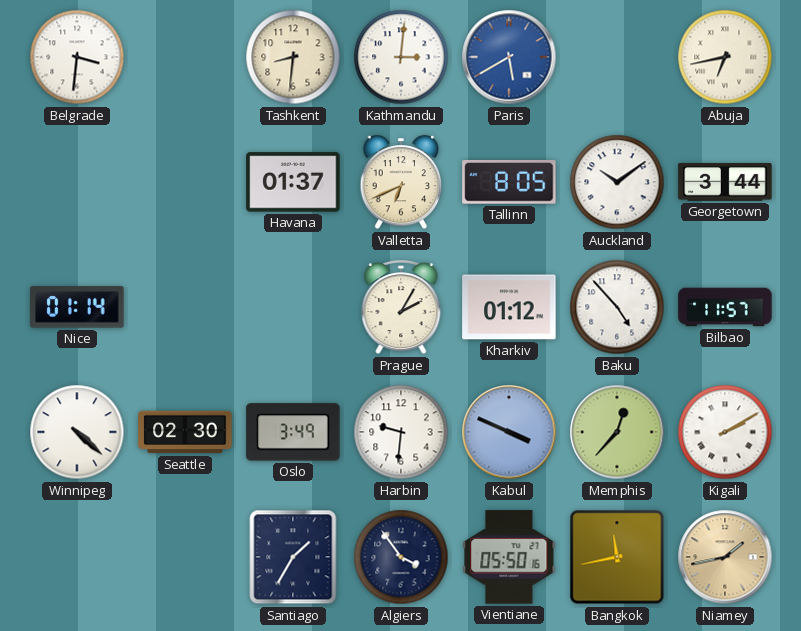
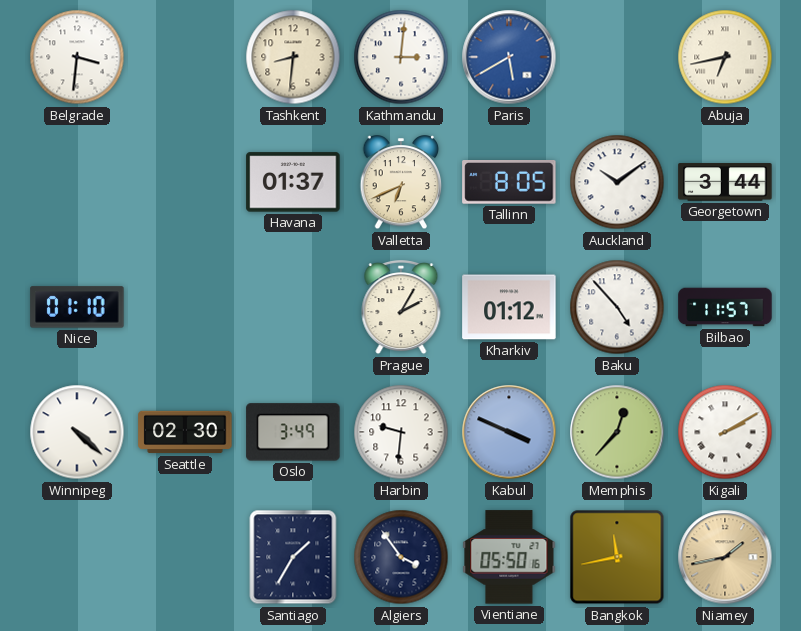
Nice: 01:14 -> 01:10
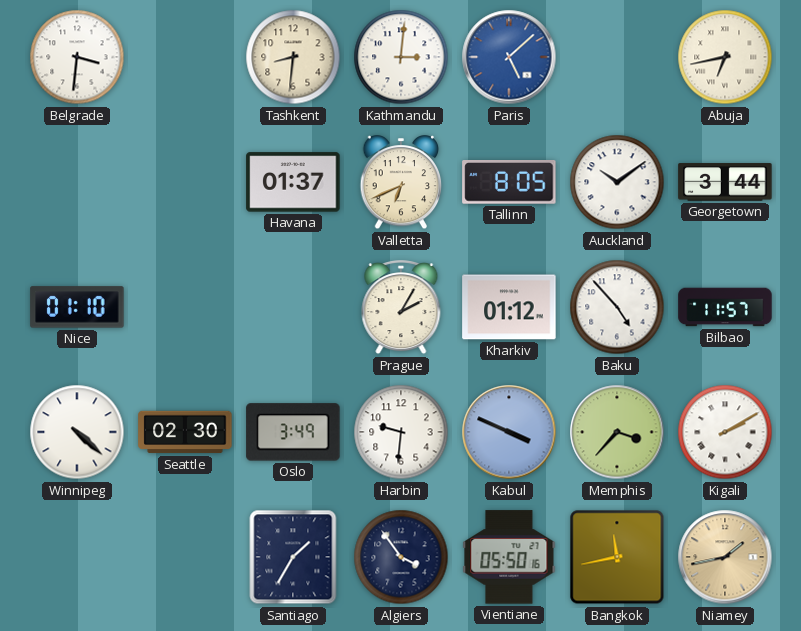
Paris: 5:40 -> 5:08
Memphis: 12:37 -> 3:37
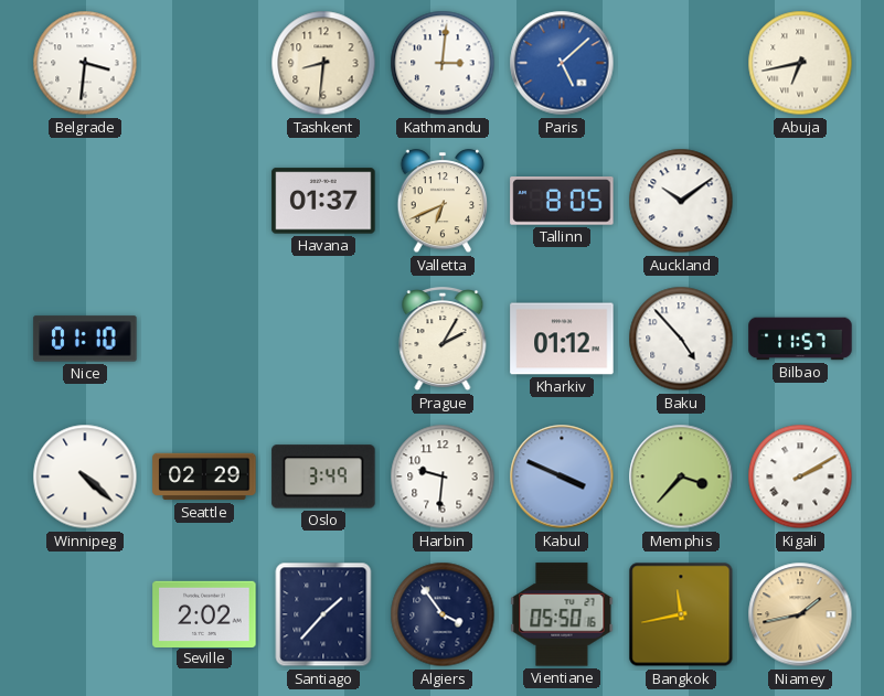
Georgetown: 3:44 -> none
Seattle: 02:30 -> 02:29
Seville: none -> 2:02
Santiago: 1:35 -> 1:37
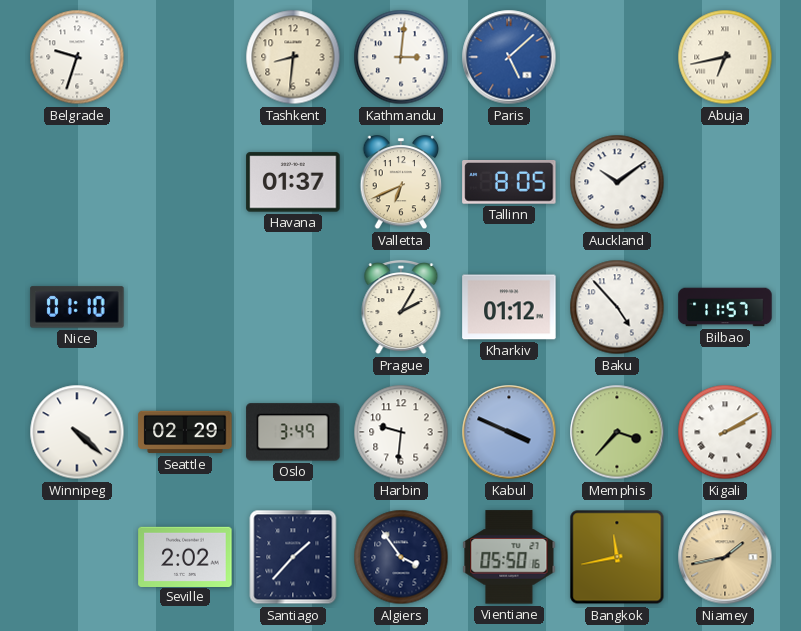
Belgrade: 3:31 -> 9:33
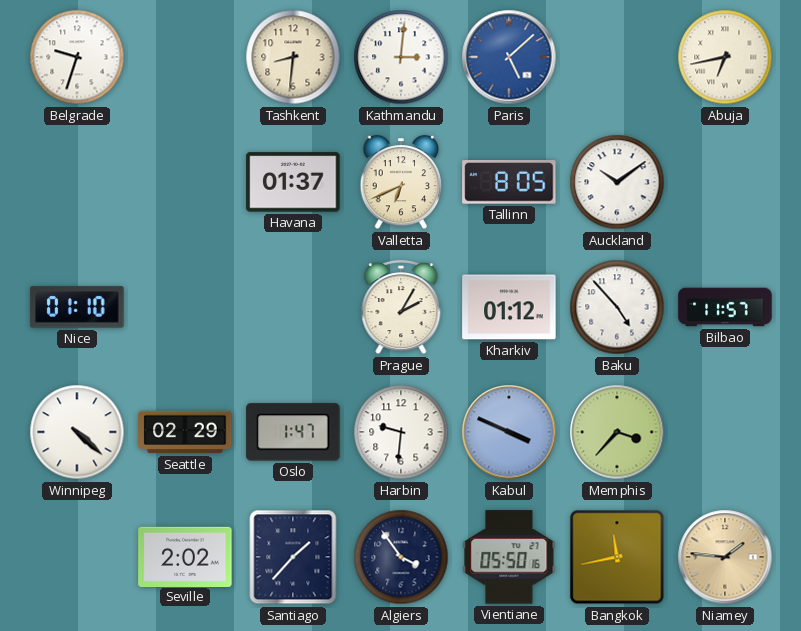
Oslo: 3:49 -> 1:47
Kigali: 2:10 -> none
Niamey: 1:43 -> 1:46
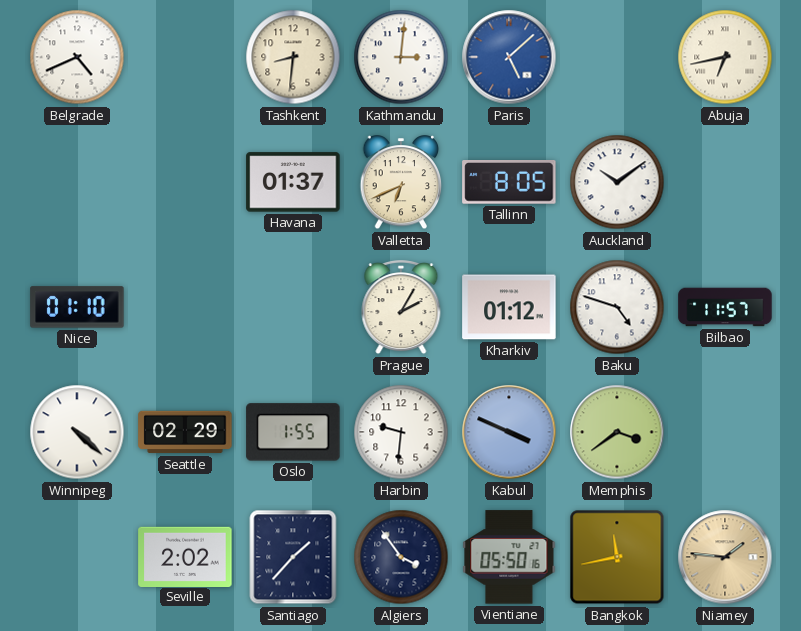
Belgrade: 9:33 -> 4:41
Baku: 4:53 -> 4:48
Oslo: 1:47 -> 1:55
Memphis: 3:37 -> 3:39
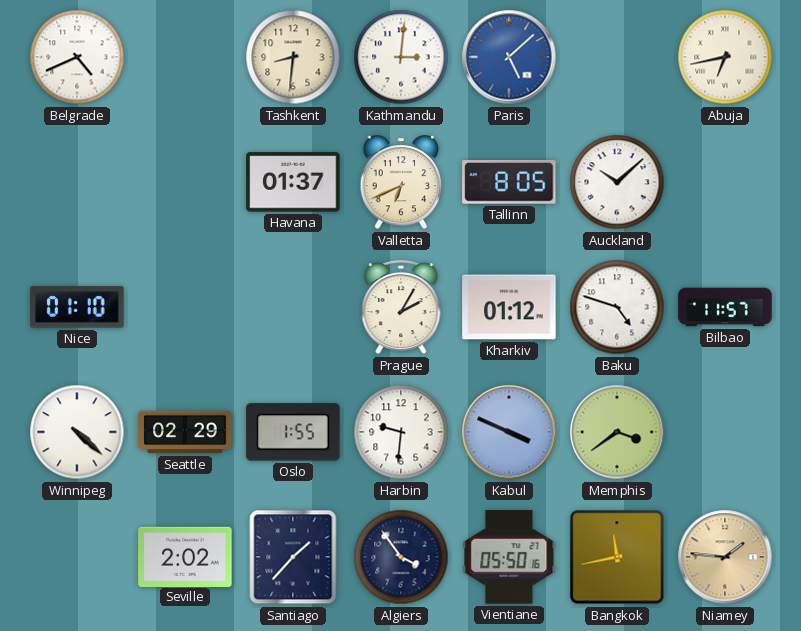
Auckland: 10:09 -> 10:08
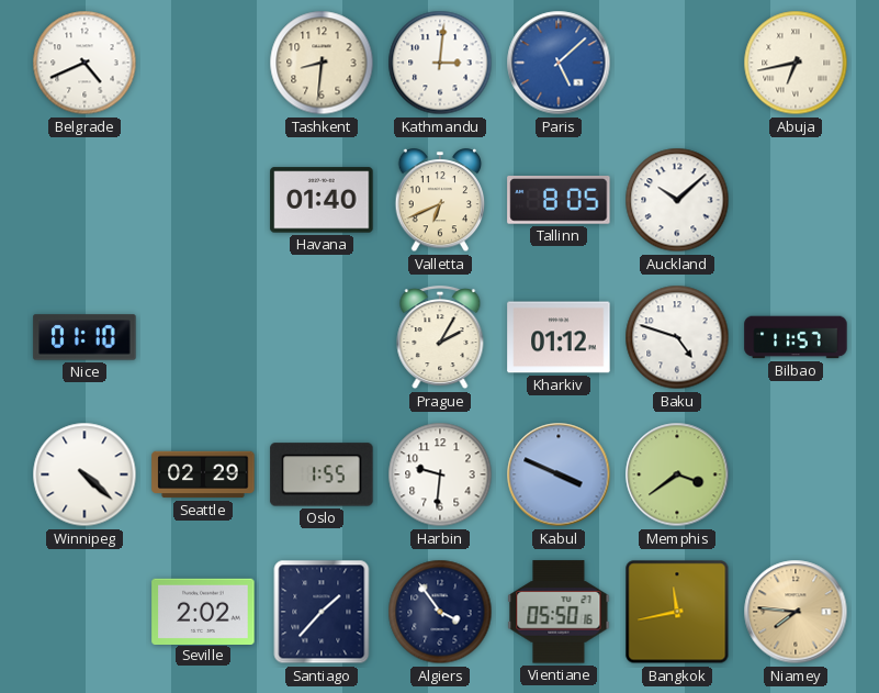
Havana: 01:37 -> 01:40
Niamey: 1:46 -> 7:46
